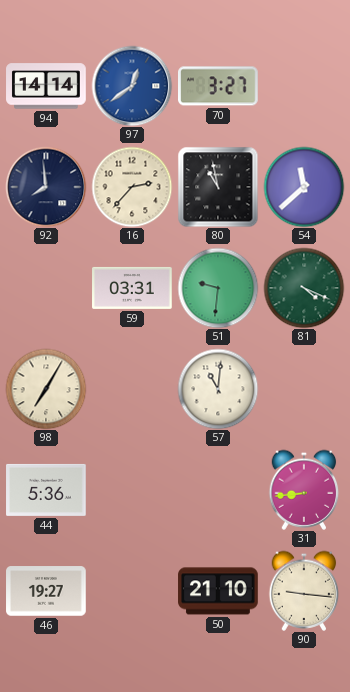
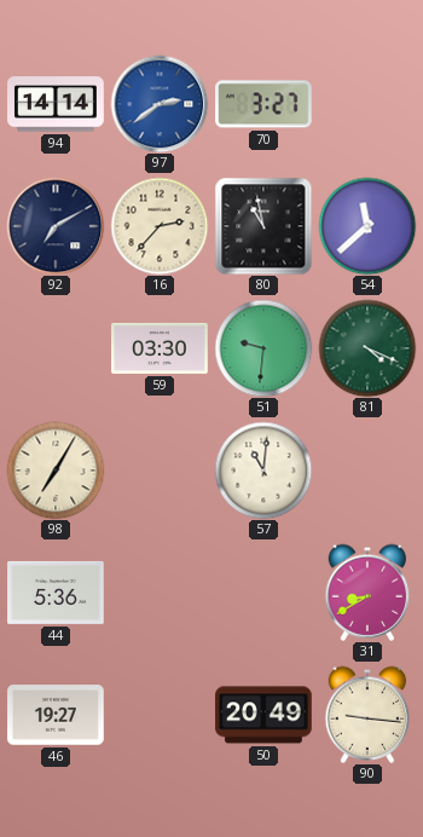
97: 12:39 -> 2:39
92: 7:59 -> 7:10
59: 03:31 -> 03:30
31: 8:44 -> 8:40
50: 21:10 -> 20:49
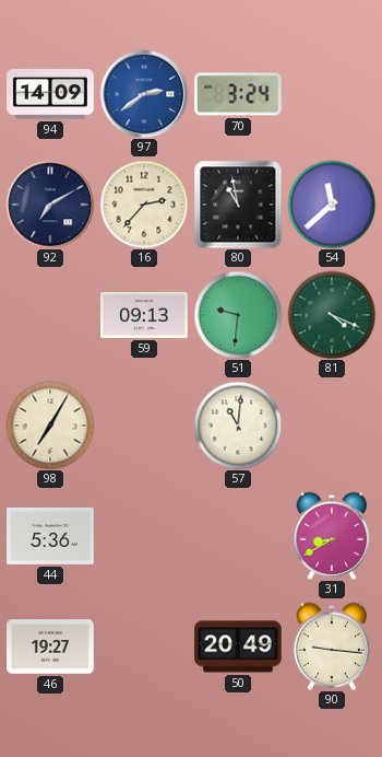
94: 14:14 -> 14:09
70: 3:27 -> 3:24
59: 03:30 -> 09:13
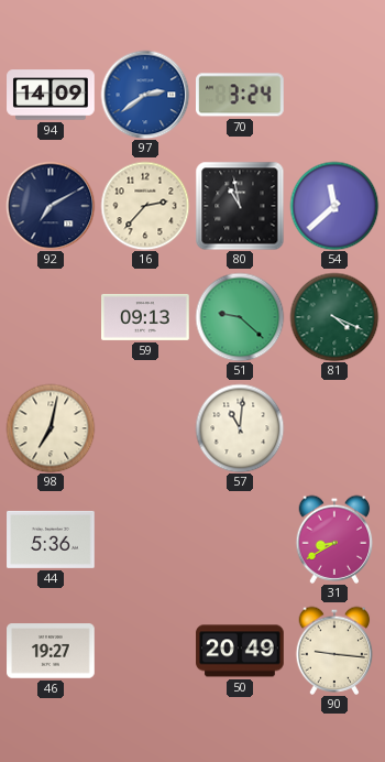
51: 9:31 -> 9:22
98: 7:05 -> 7:02
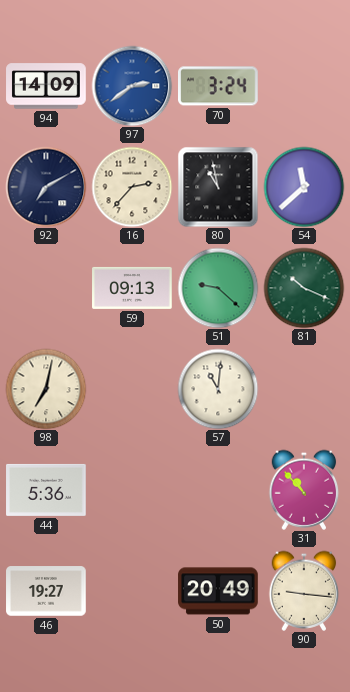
81: 4:19 -> 10:19
31: 8:40 -> 10:53
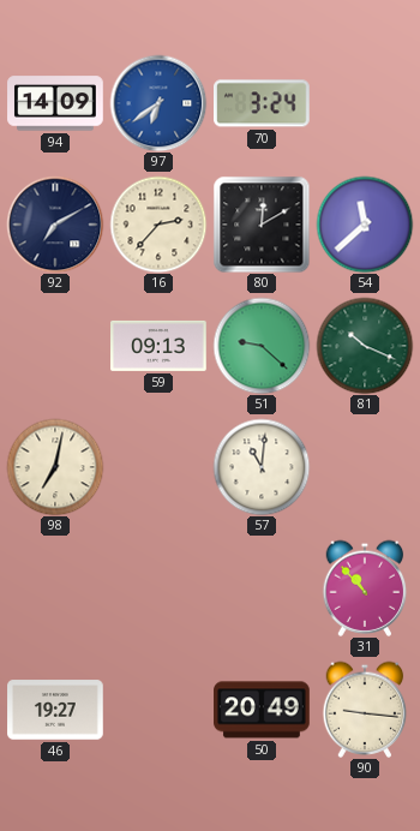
97: 2:39 -> 6:39
80: 10:58 -> 12:10
44: 5:36 -> none
